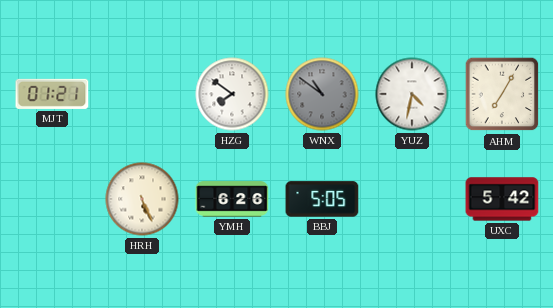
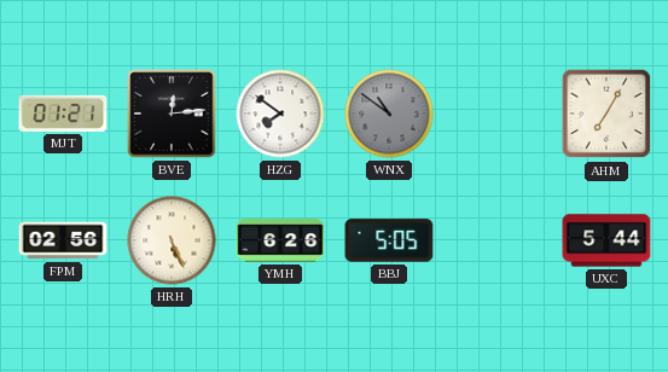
BVE: none -> 12:14
YUZ: 4:32 -> none
FPM: none -> 02:56
UXC: 5:42 -> 5:44
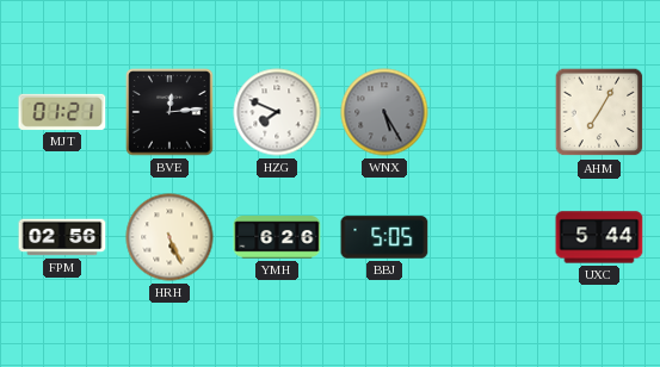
HZG: 7:51 -> 7:49
WNX: 10:51 -> 5:25
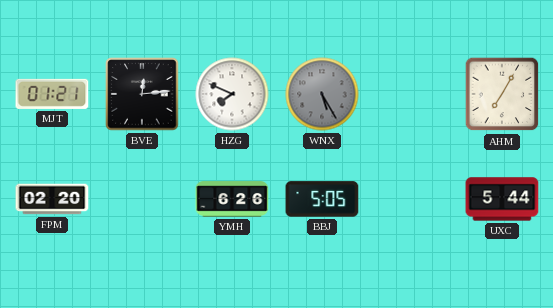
FPM: 02:56 -> 02:20
HRH: 5:26 -> none
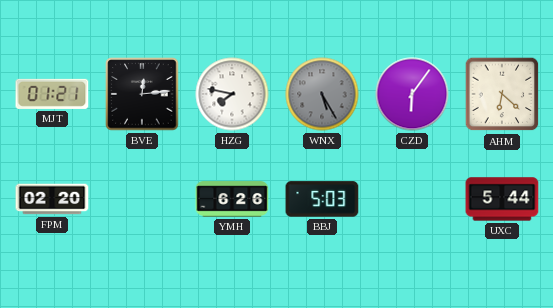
HZG: 7:49 -> 7:47
CZD: none -> 6:06
AHM: 7:05 -> 6:22
BBJ: 5:05 -> 5:03
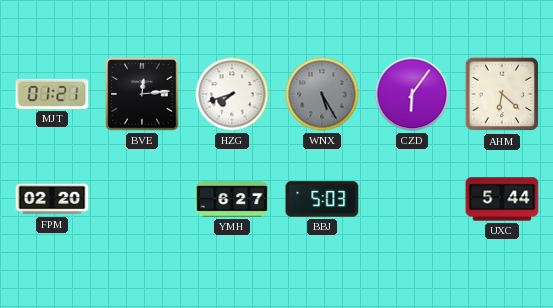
HZG: 7:47 -> 7:42
YMH: 6:26 -> 6:27
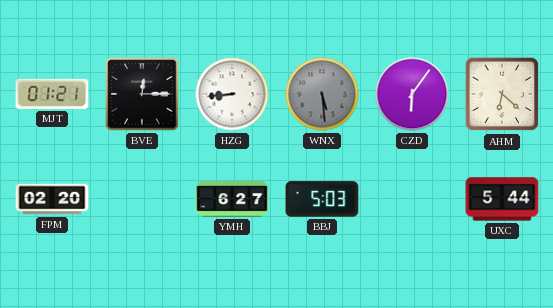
BVE: 12:14 -> 12:15
HZG: 7:42 -> 8:44
WNX: 5:25 -> 5:29
